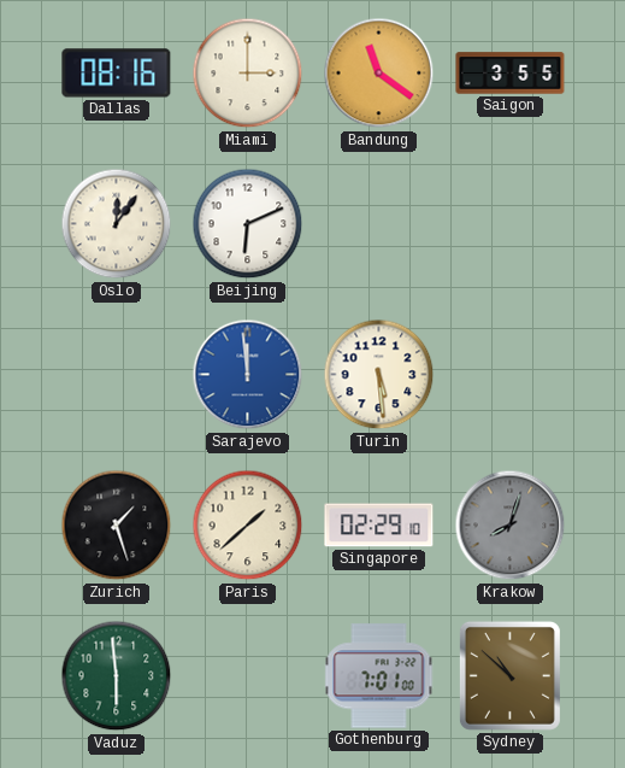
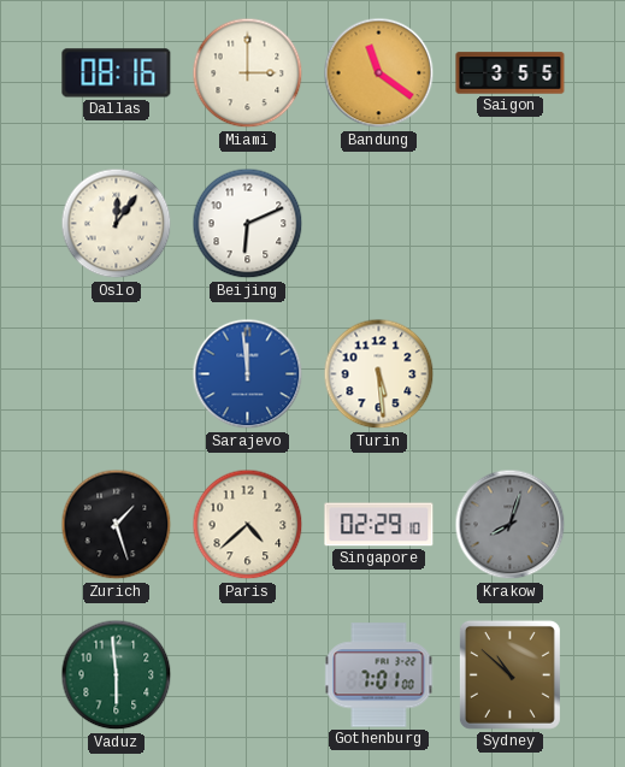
Paris: 1:38 -> 4:38
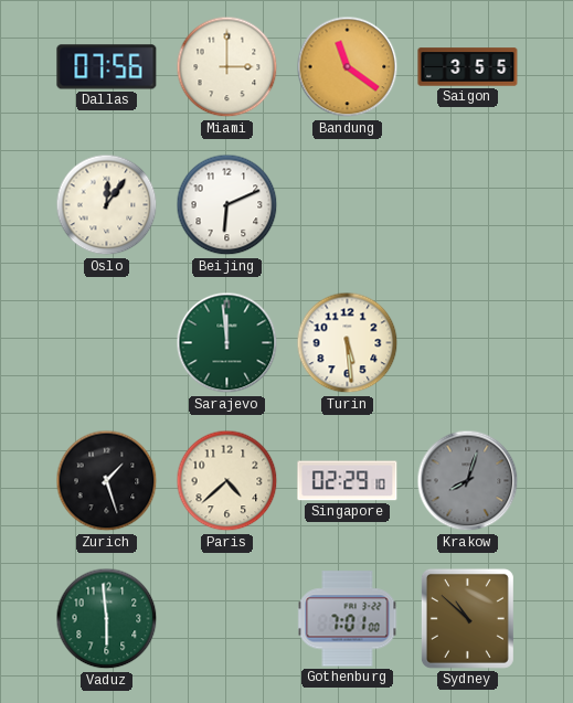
Dallas: 08:16 -> 07:56
Sarajevo dial: blue -> green
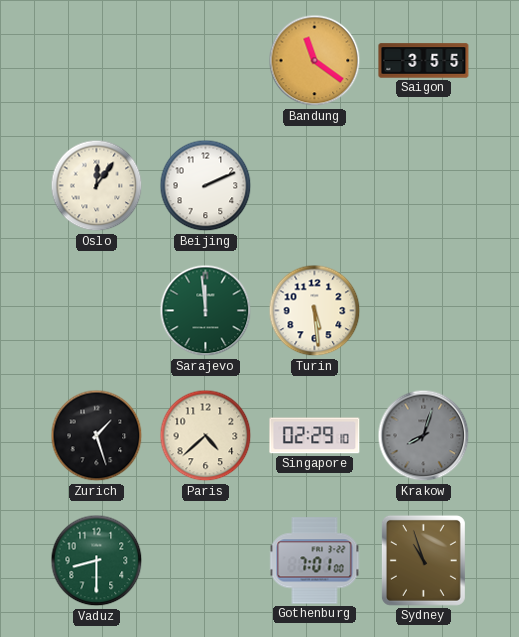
Dallas: 07:56 -> none
Miami: 3:00 -> none
Beijing: 6:11 -> 2:11
Vaduz: 5:59 -> 8:30
Sydney: 10:52 -> 10:57
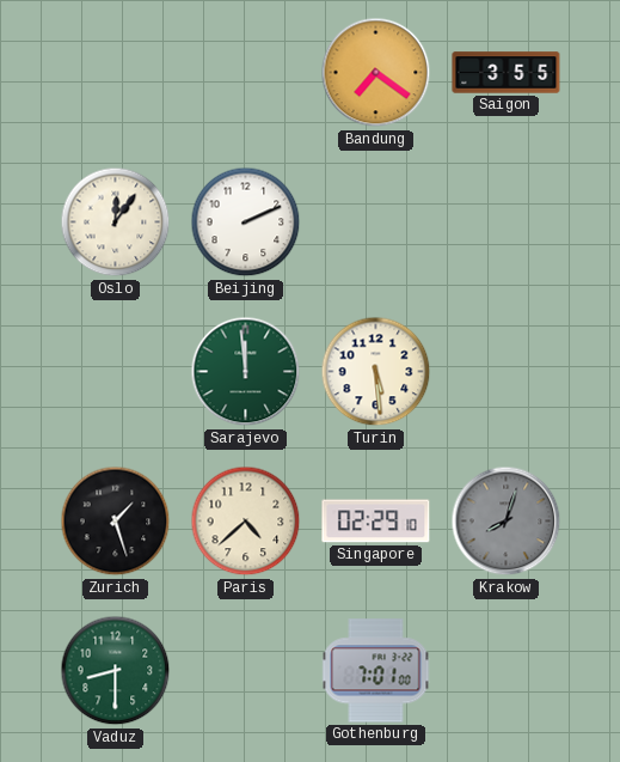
Bandung: 11:21 -> 7:21
Sydney: 10:57 -> none
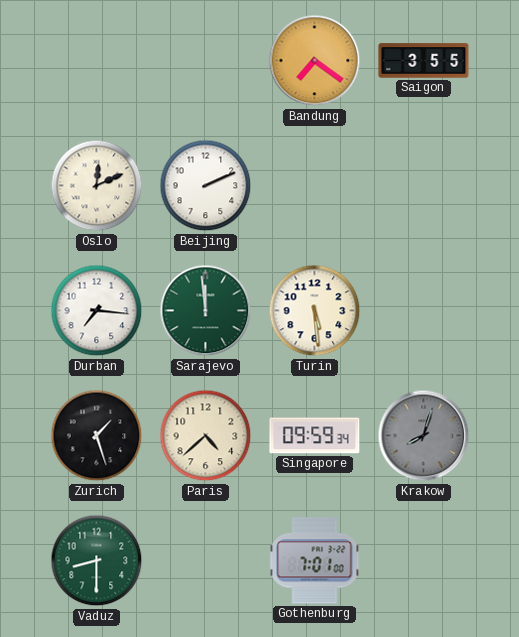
Oslo: 12:06 -> 12:11
Durban: none -> 7:16
Singapore: 02:29 -> 09:59
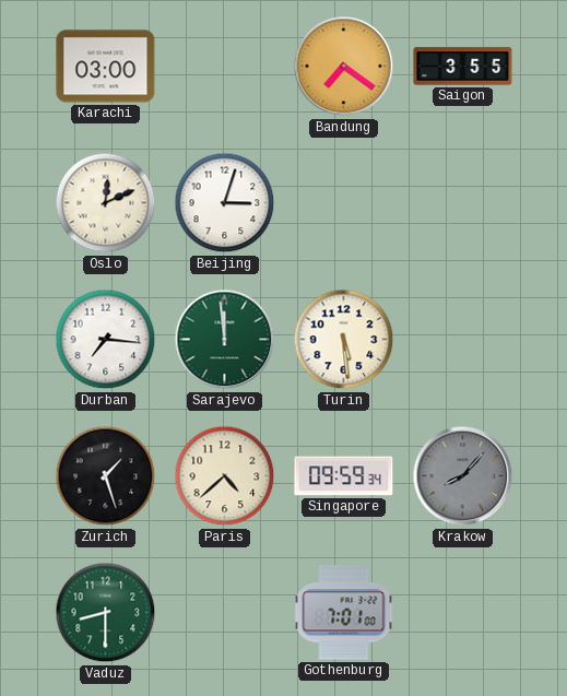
Karachi: none -> 03:00
Beijing: 2:11 -> 3:03
Krakow: 8:03 -> 8:07
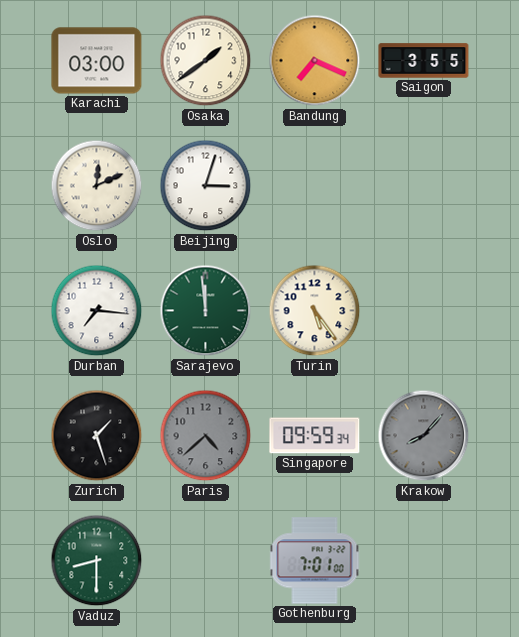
Osaka: none -> 1:39
Bandung: 7:21 -> 7:19
Turin: 5:29 -> 5:24
Paris dial: cream -> grey
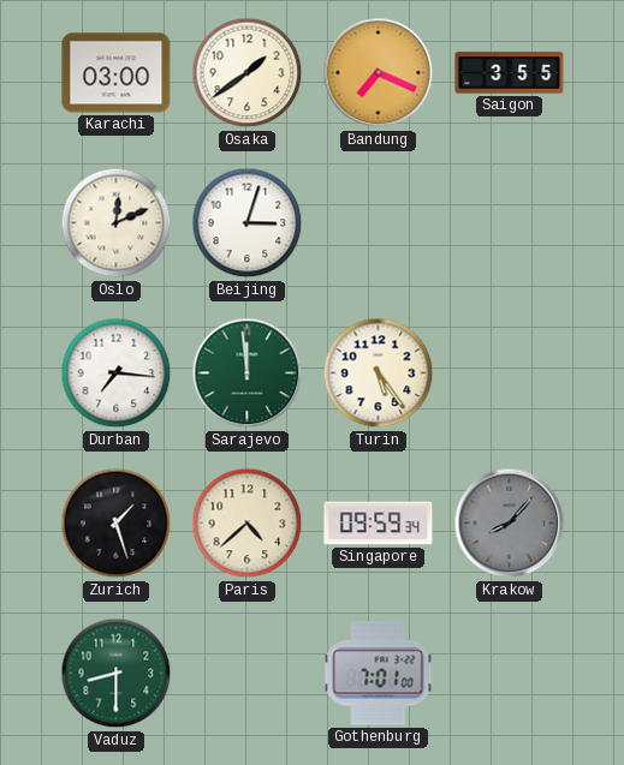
Paris dial: grey -> cream
